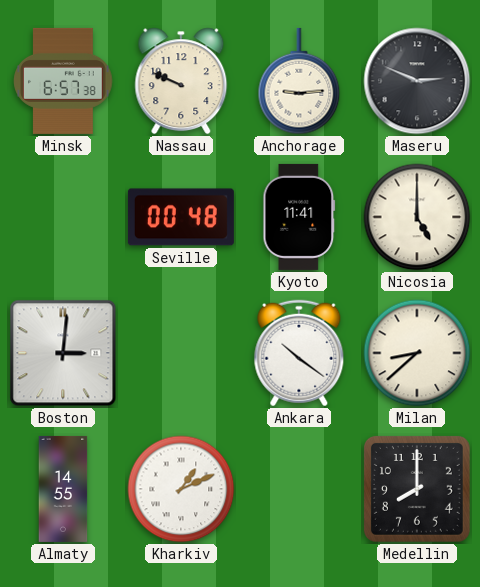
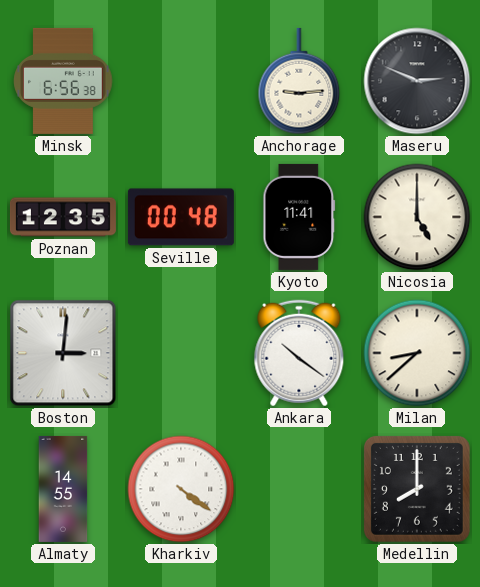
Minsk: 6:57 -> 6:56
Nassau: 9:49 -> none
Poznan: none -> 12:35
Kharkiv: 1:11 -> 4:21
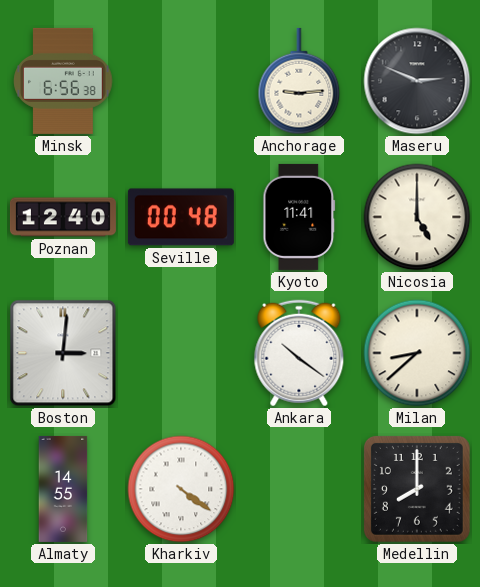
Poznan: 12:35 -> 12:40
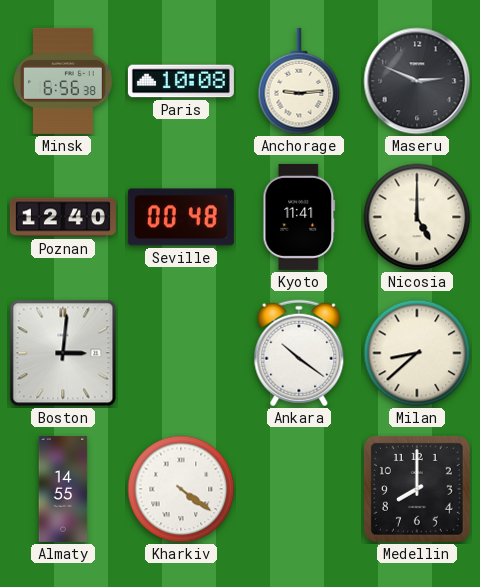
Paris: none -> 10:08
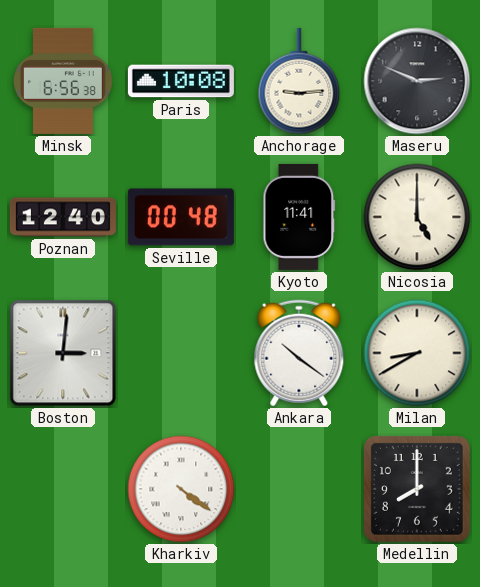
Milan: 8:38 -> 8:40
Almaty: 14:55 -> none
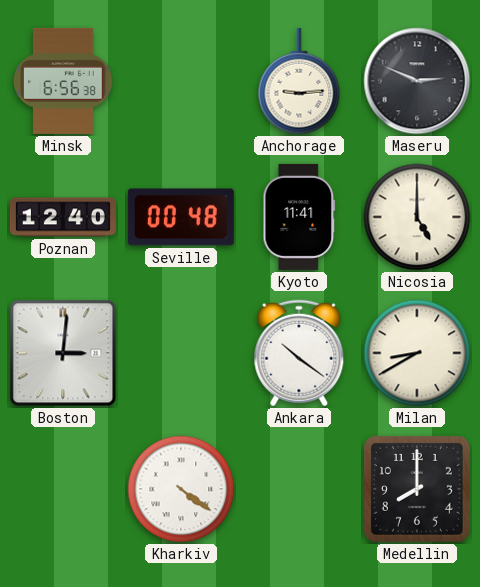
Paris: 10:08 -> none
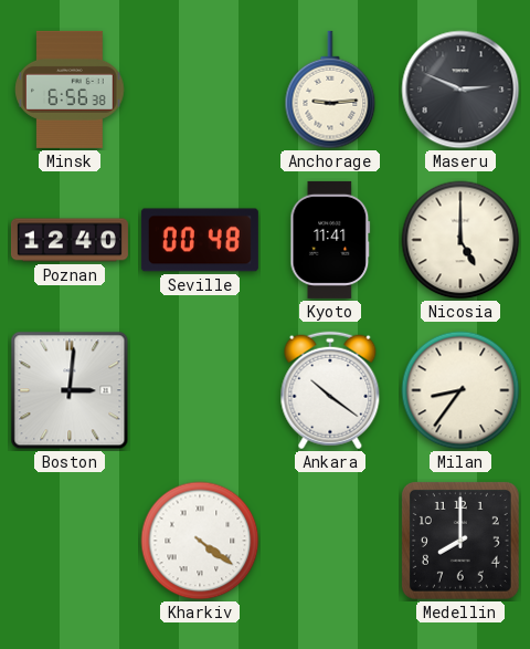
Milan: 8:40 -> 8:36
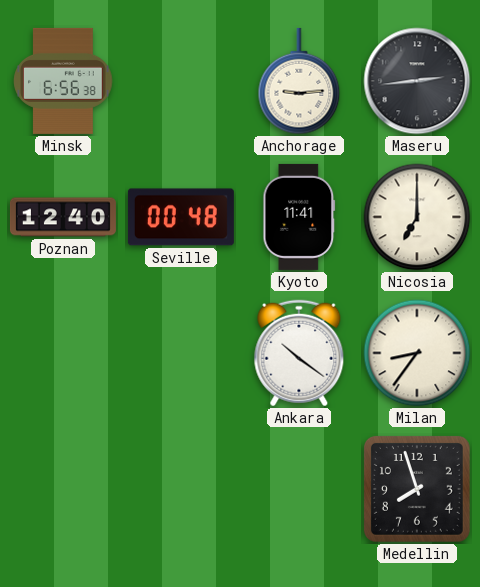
Maseru: 2:49 -> 2:44
Nicosia: 5:00 -> 7:00
Boston: 3:01 -> none
Kharkiv: 4:21 -> none
Medellin: 8:00 -> 7:57
